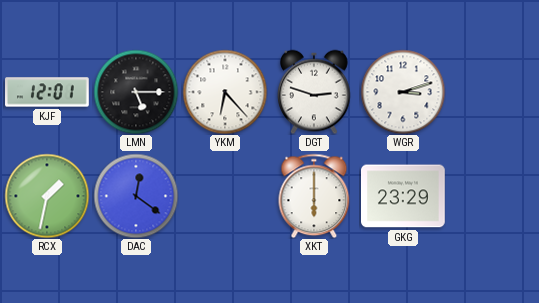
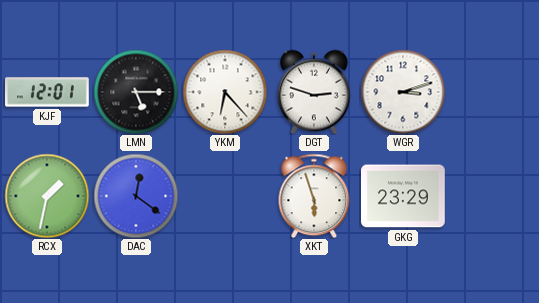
XKT: 6:00 -> 5:57
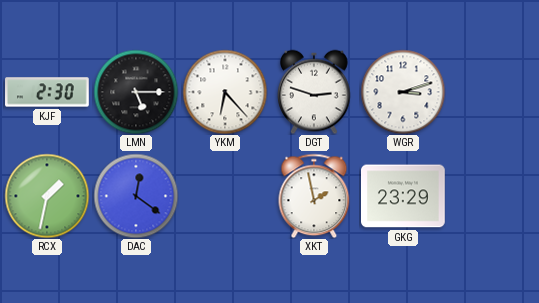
KJF: 12:01 -> 2:30
XKT: 5:57 -> 1:58
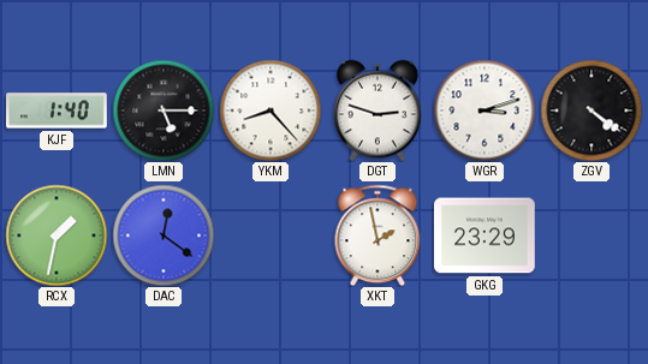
KJF: 2:30 -> 1:40
YKM: 6:23 -> 8:23
ZGV: none -> 4:21
